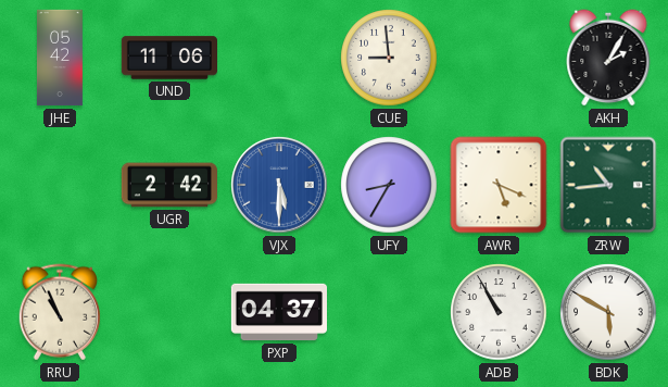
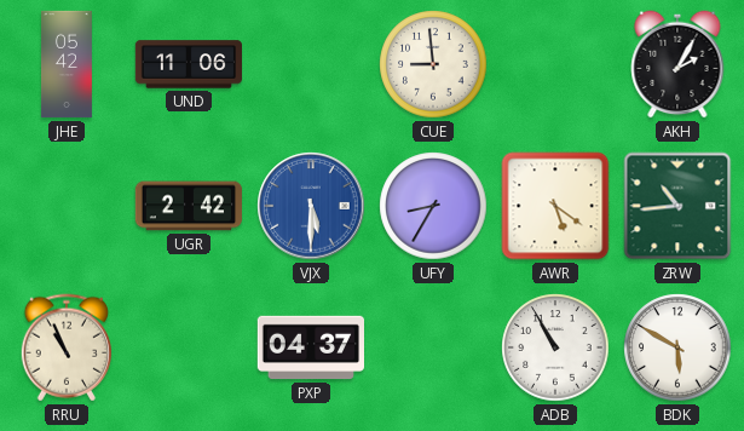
AWR: 5:19 -> 5:21
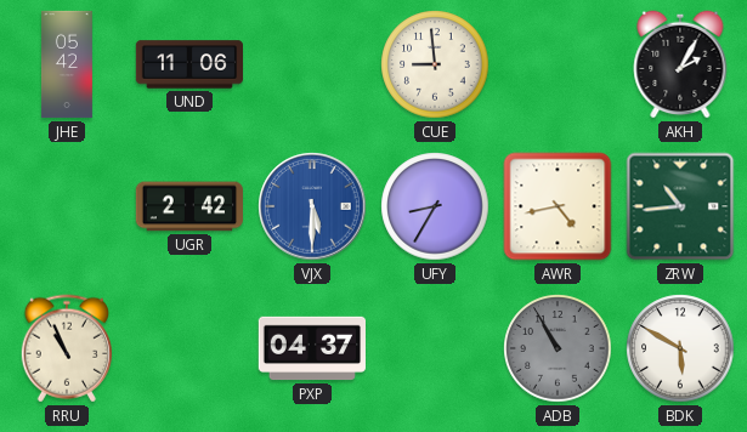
AWR: 5:21 -> 4:43
ADB dial: white -> grey
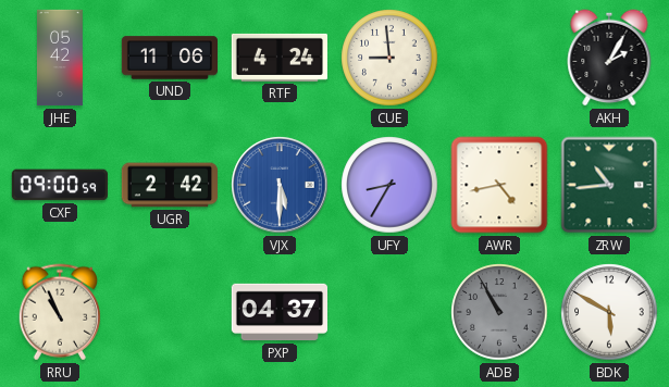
RTF: none -> 4:24
CXF: none -> 09:00
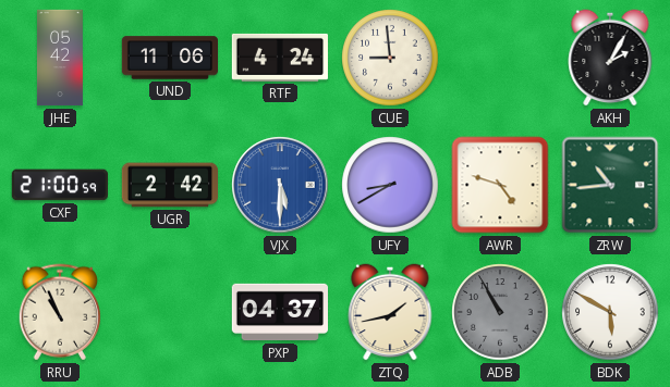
CXF: 09:00 -> 21:00
UFY: 8:35 -> 8:40
AWR: 4:43 -> 4:48
ZTQ: none -> 1:43
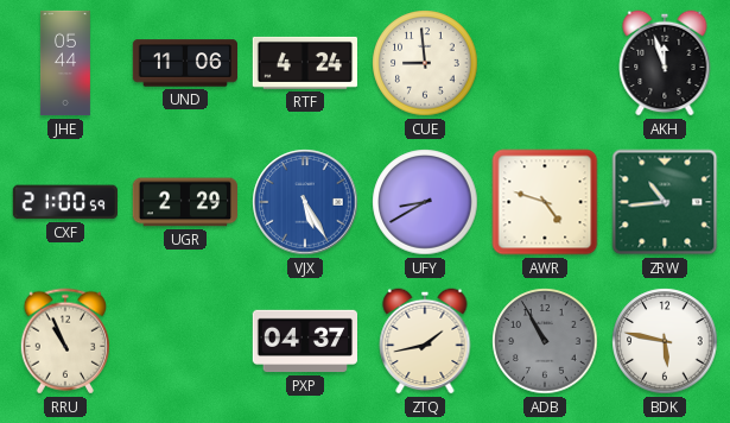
JHE: 05:42 -> 05:44
AKH: 2:05 -> 11:57
UGR: 2:42 -> 2:29
VJX: 5:30 -> 5:25
BDK: 5:50 -> 5:47
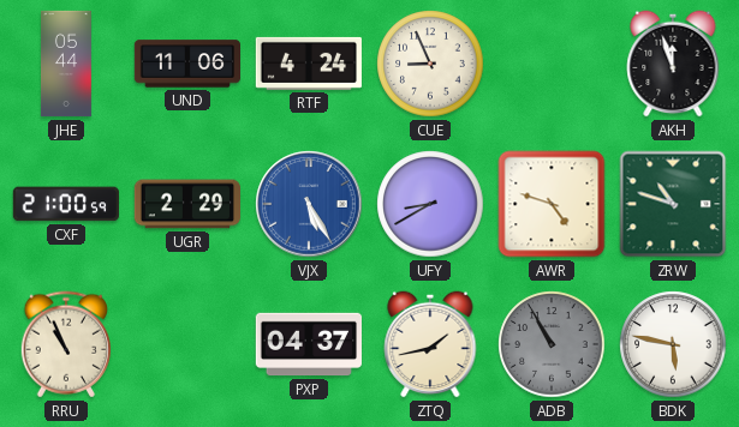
CUE: 8:59 -> 8:56
ZRW: 10:44 -> 10:48
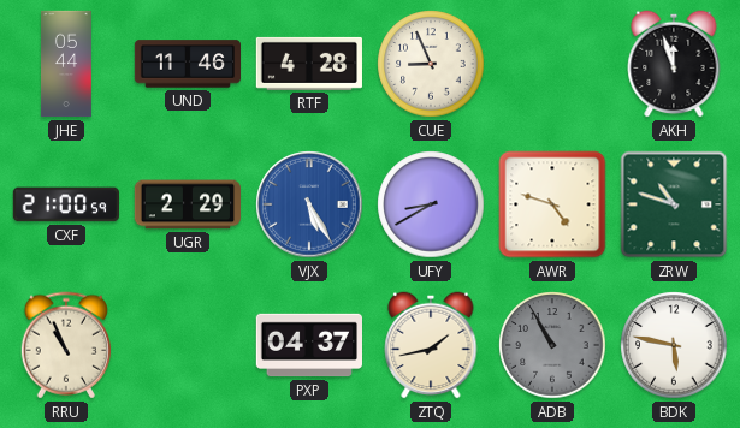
UND: 11:06 -> 11:46
RTF: 4:24 -> 4:28
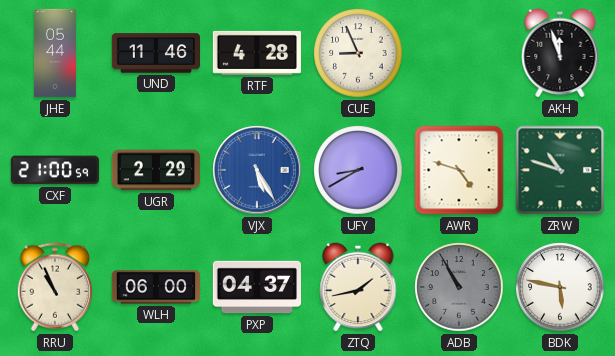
WLH: none -> 06:00
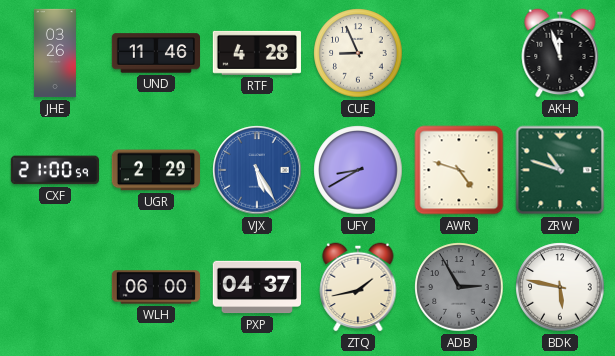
JHE: 05:44 -> 03:26
RRU: 10:56 -> none
ADB: 10:55 -> 2:55
